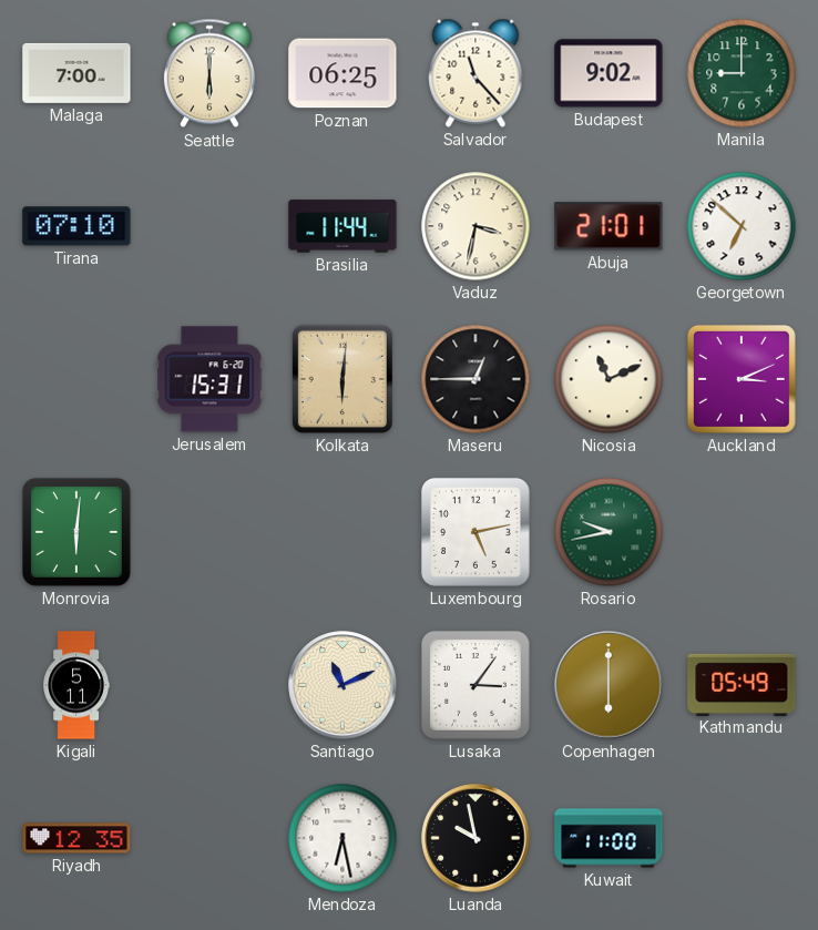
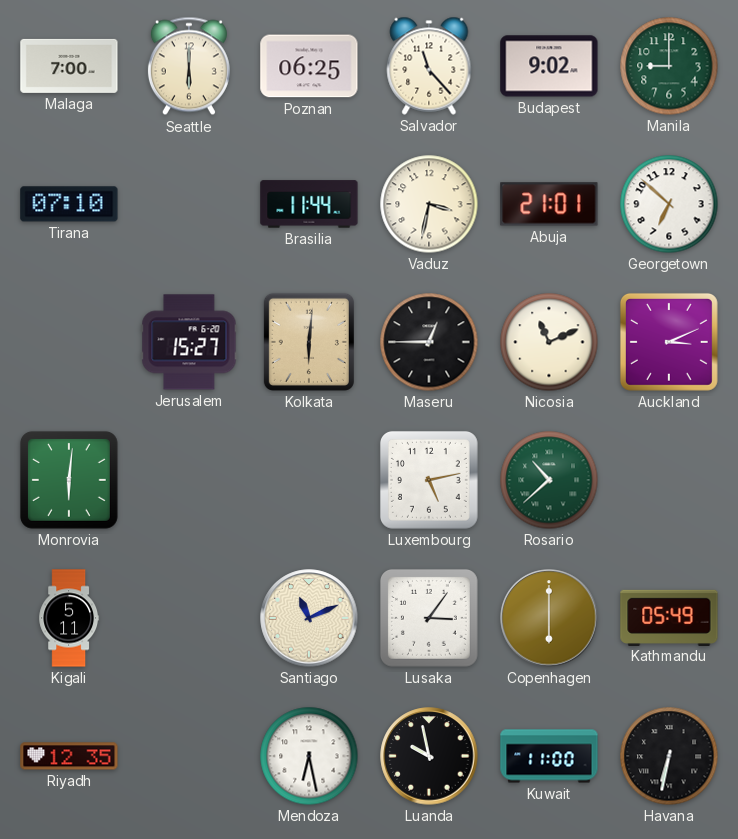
Jerusalem: 15:31 -> 15:27
Rosario: 9:43 -> 10:38
Havana: none -> 6:32
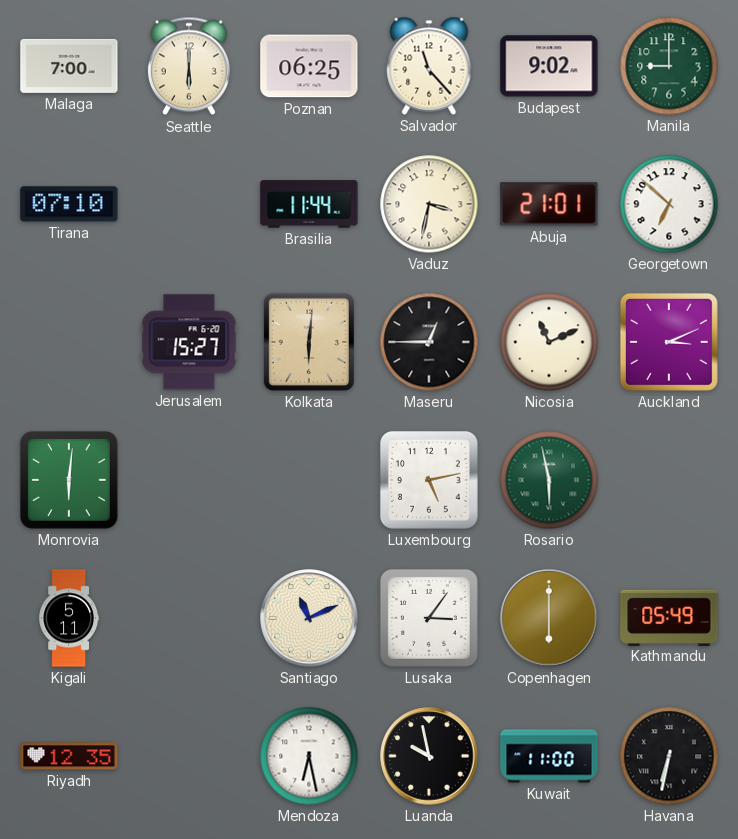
Rosario: 10:38 -> 5:58
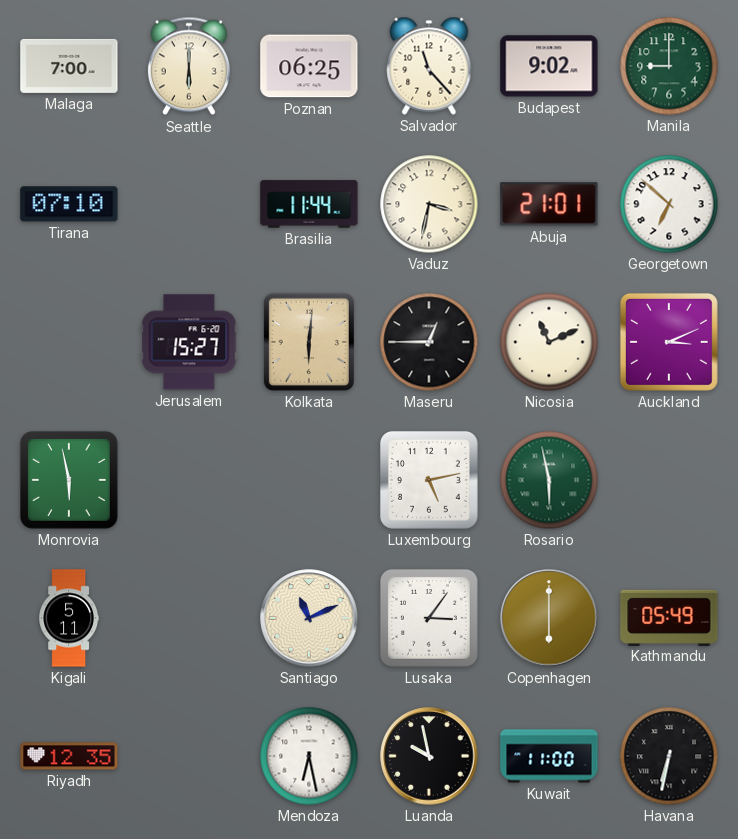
Monrovia: 6:01 -> 5:58
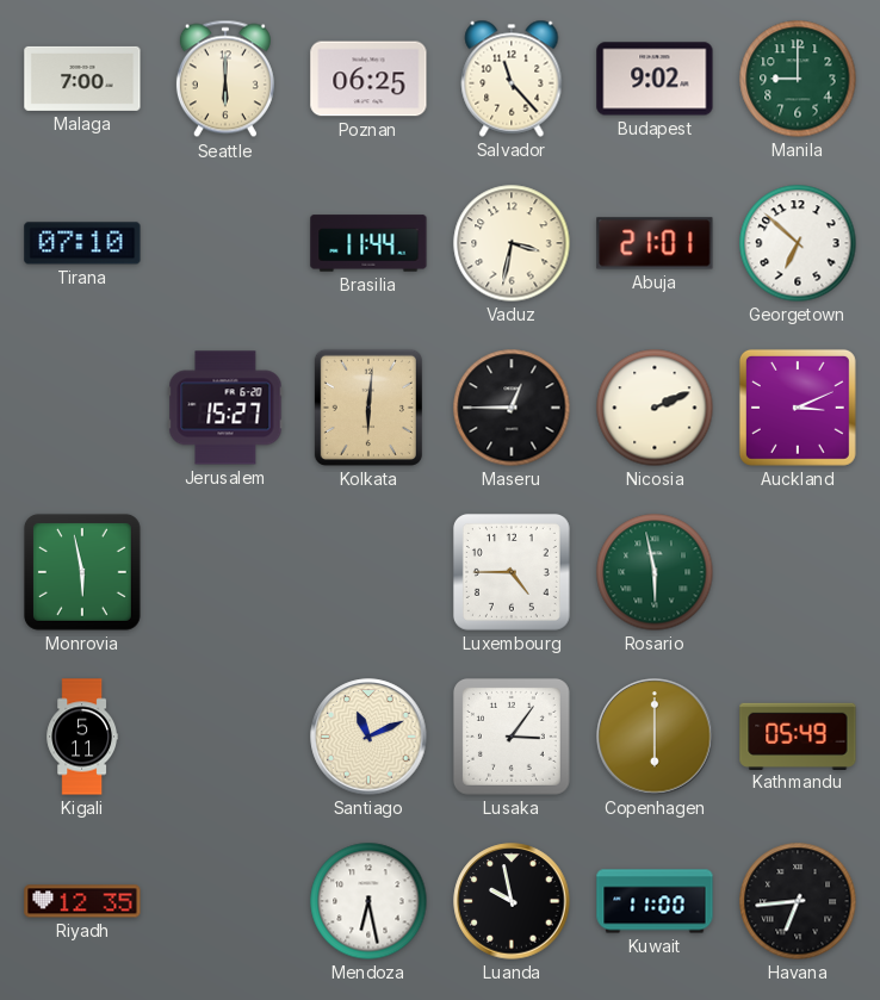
Nicosia: 11:11 -> 2:11
Luxembourg: 5:13 -> 4:45
Havana: 6:32 -> 6:44
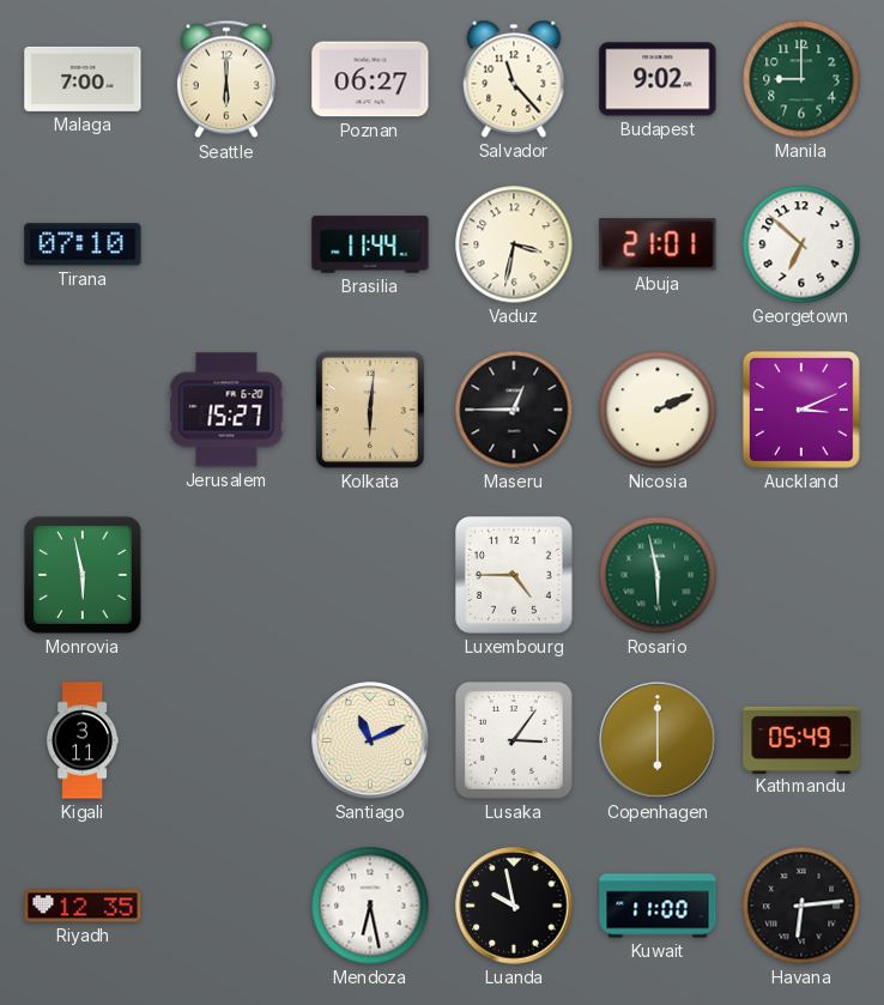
Poznan: 06:25 -> 06:27
Kigali: 5:11 -> 3:11
Havana: 6:44 -> 6:14
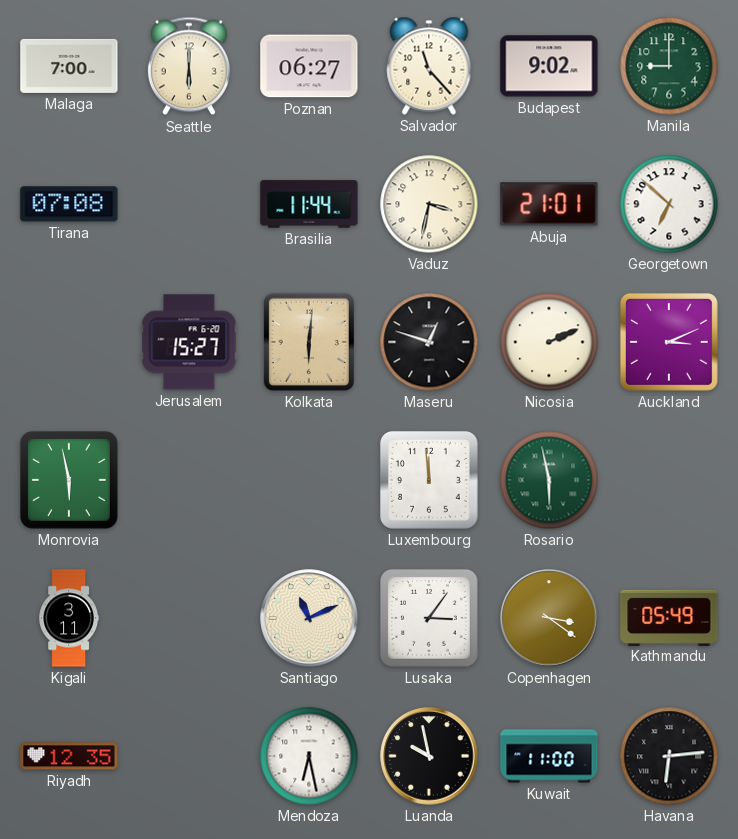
Tirana: 07:10 -> 07:08
Maseru: 12:45 -> 12:48
Luxembourg: 4:45 -> 11:59
Copenhagen: 6:00 -> 3:21
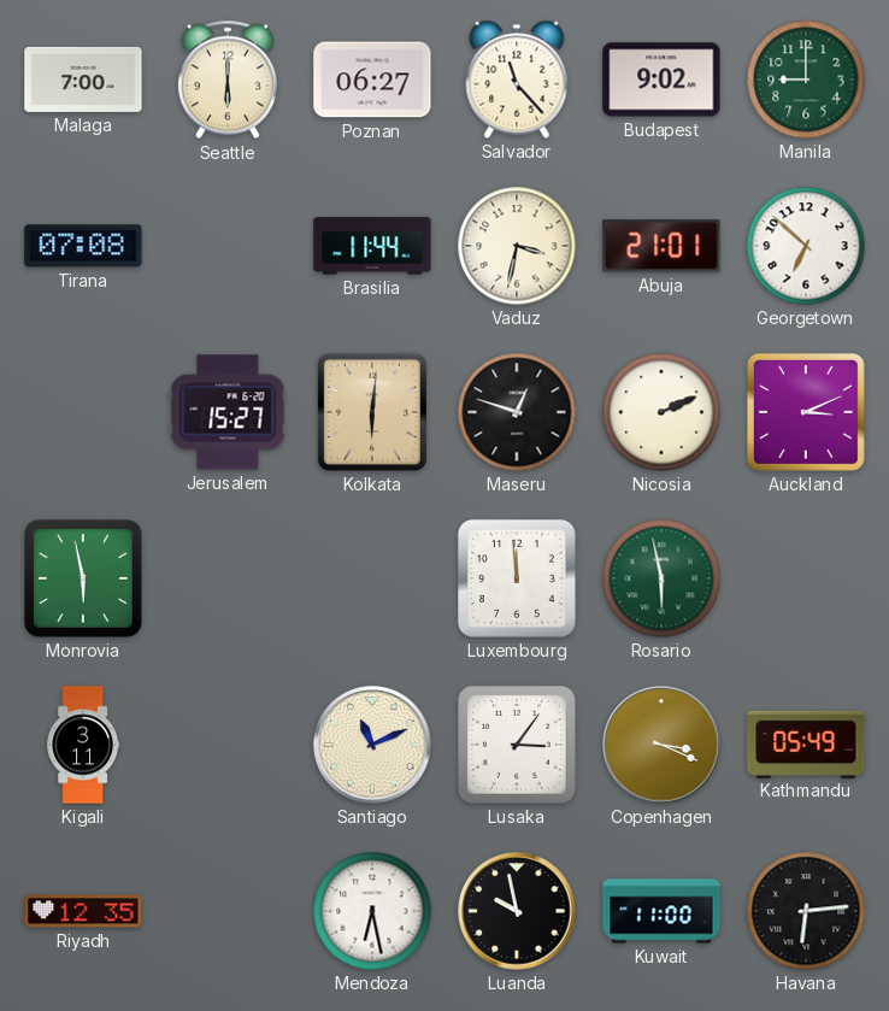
Copenhagen: 3:21 -> 3:19
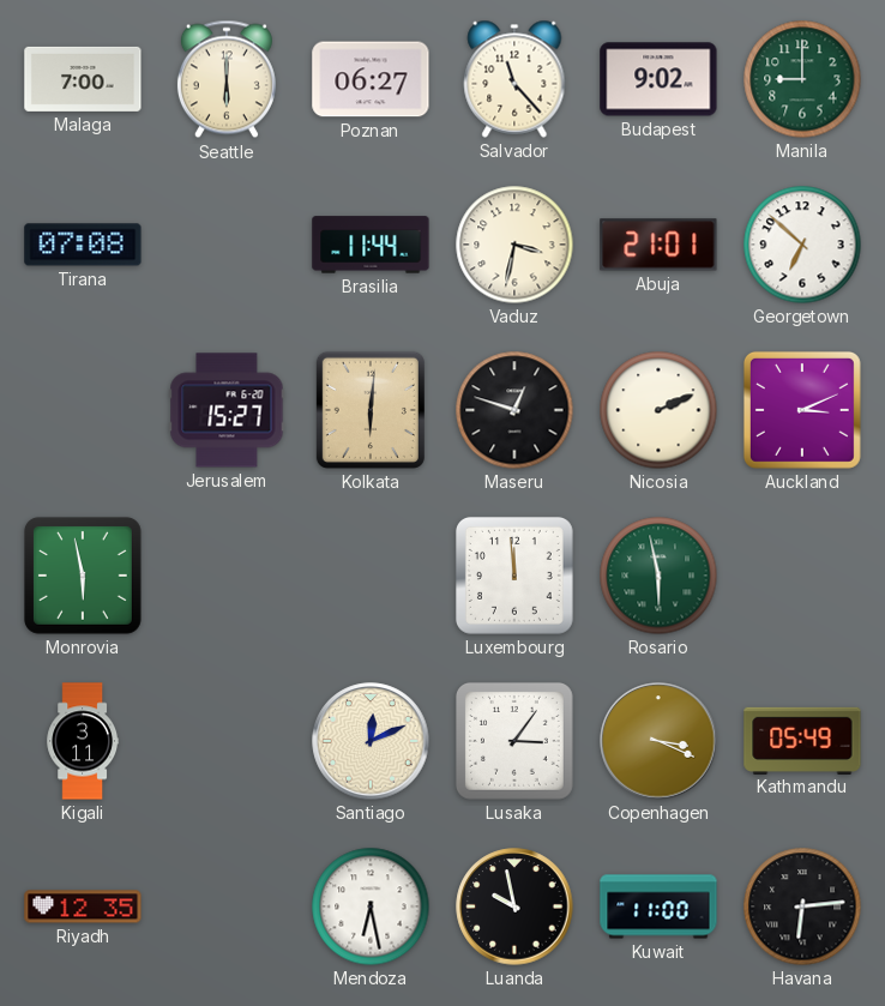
Santiago: 11:11 -> 12:11
